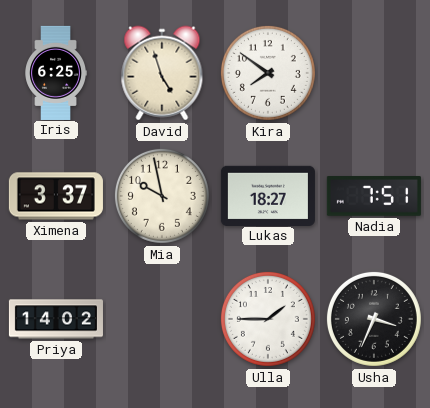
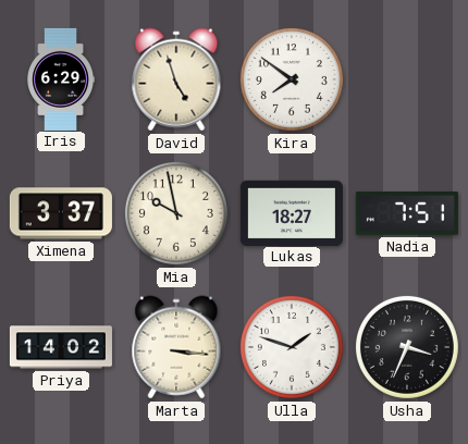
Iris: 6:25 -> 6:29
Marta: none -> 3:16
Ulla: 1:45 -> 1:48
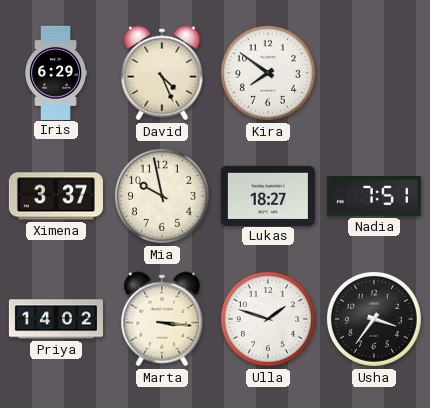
David: 4:57 -> 4:26
Usha: 3:34 -> 3:36
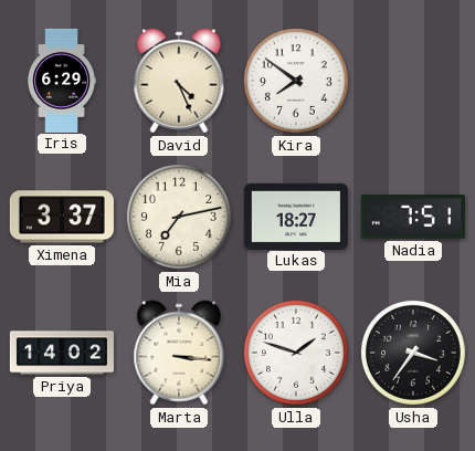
Mia: 9:58 -> 7:13
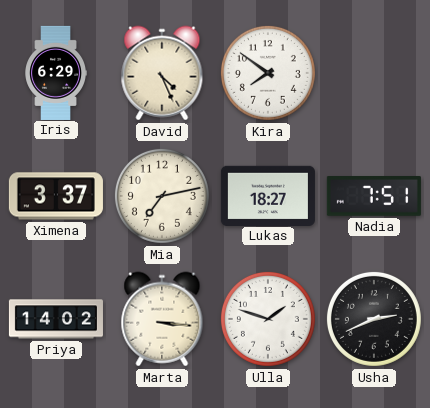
Usha: 3:36 -> 2:41
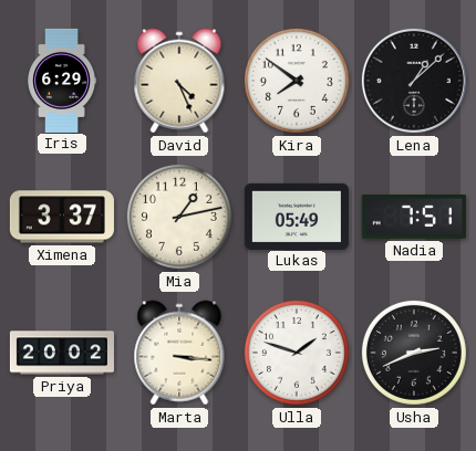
Lena: none -> 1:08
Mia: 7:13 -> 1:13
Lukas: 18:27 -> 05:49
Priya: 14:02 -> 20:02
